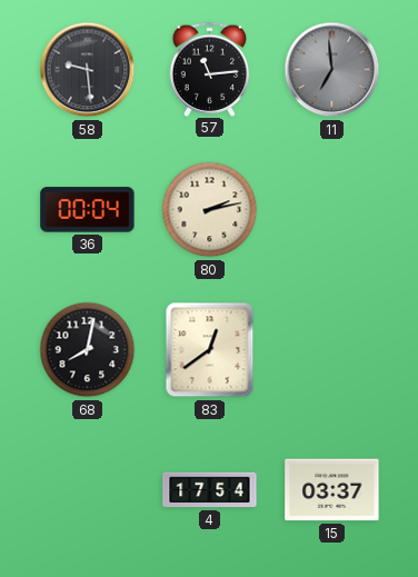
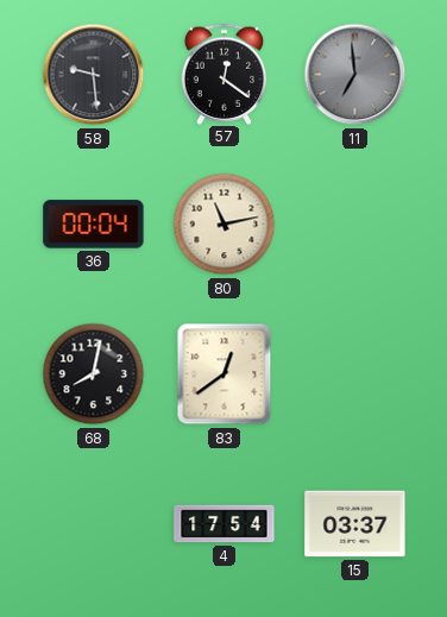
57: 11:14 -> 12:21
80: 2:13 -> 11:13
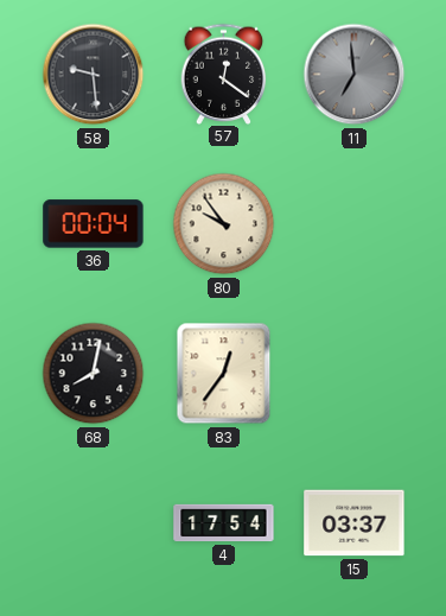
80: 11:13 -> 9:54
83: 12:39 -> 12:36
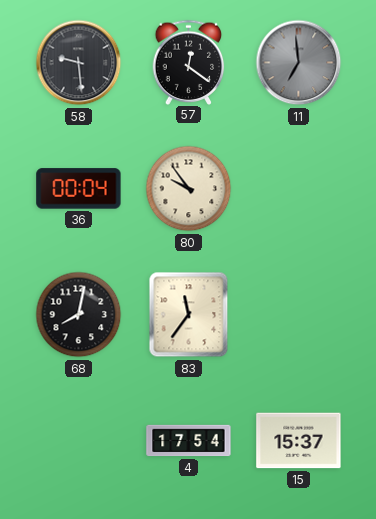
83: 12:36 -> 11:36
15: 03:37 -> 15:37
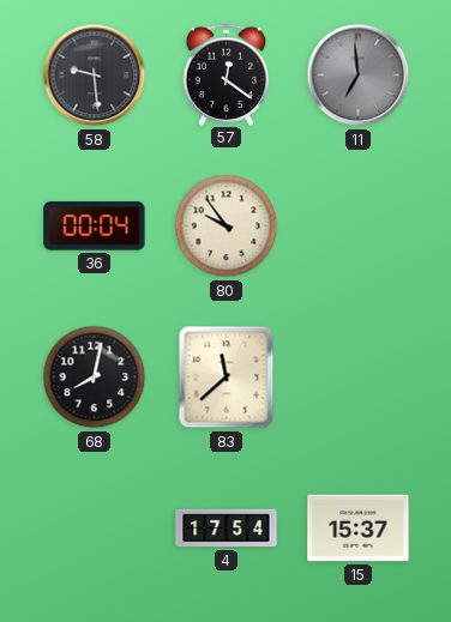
83: 11:36 -> 11:38
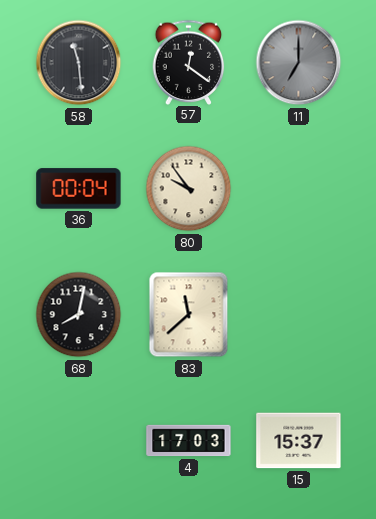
58: 9:29 -> 11:29
11: 6:59 -> 7:00
4: 17:54 -> 17:03
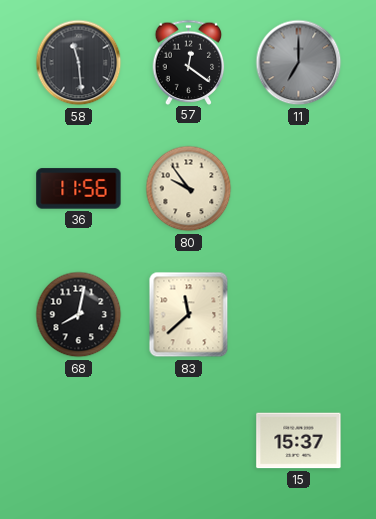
36: 00:04 -> 11:56
4: 17:03 -> none
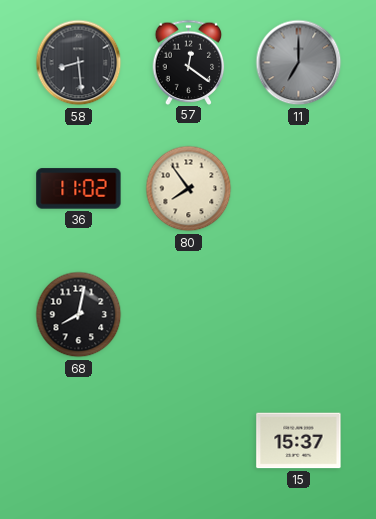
58: 11:29 -> 8:29
36: 11:56 -> 11:02
80: 9:54 -> 7:54
83: 11:38 -> none
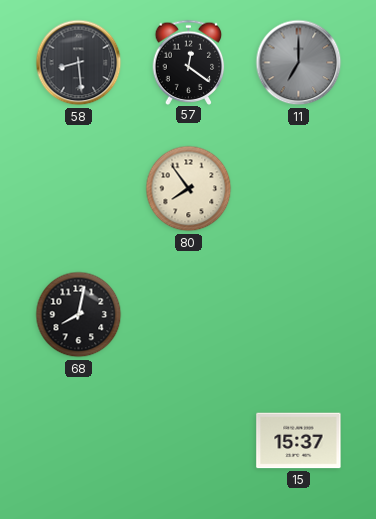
36: 11:02 -> none
